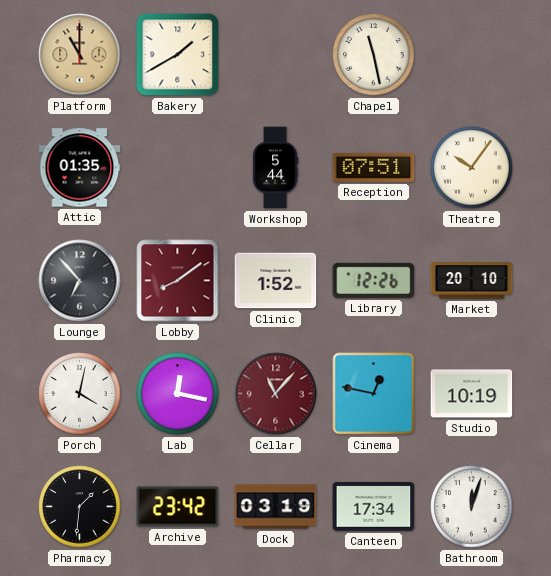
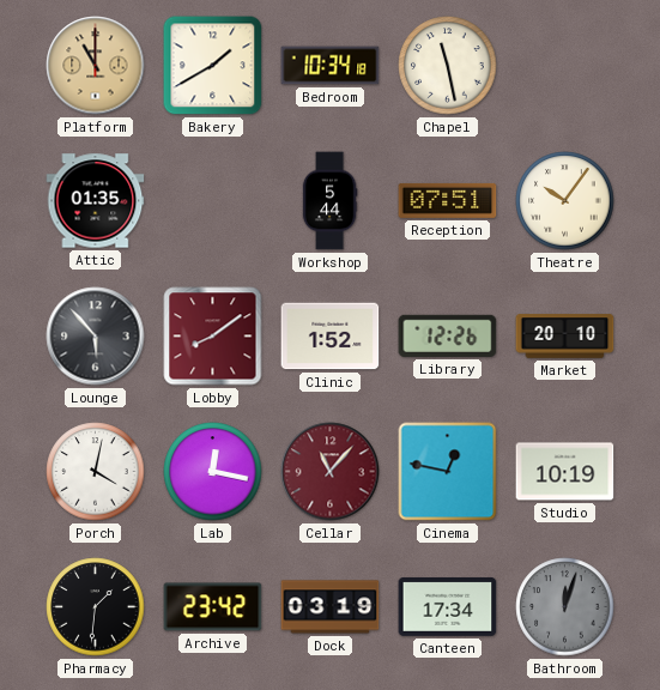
Bedroom: none -> 10:34
Lounge: 6:53 -> 5:53
Bathroom dial: white -> grey
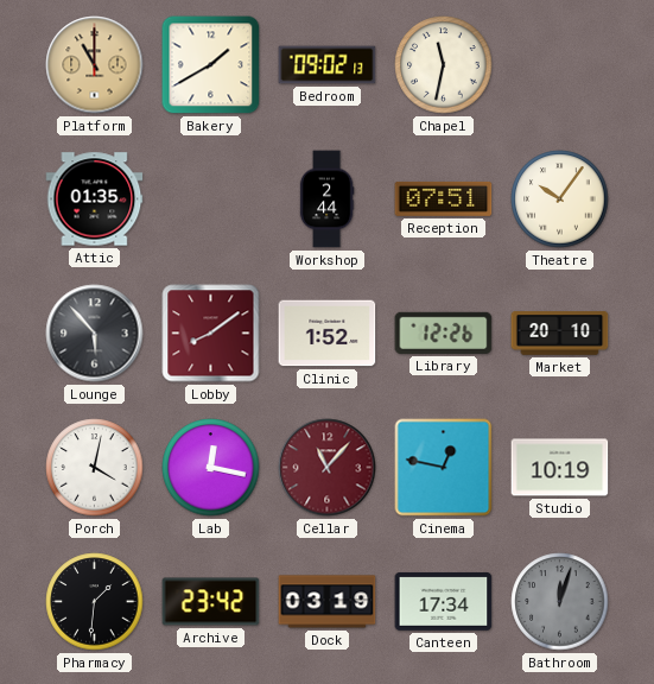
Bedroom: 10:34 -> 09:02
Chapel: 11:28 -> 11:32
Workshop: 5:44 -> 2:44
